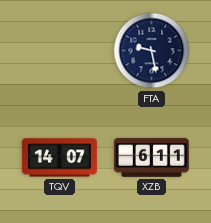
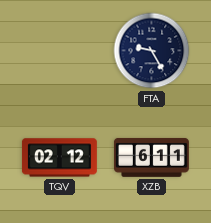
FTA: 9:28 -> 9:25
TQV: 14:07 -> 02:12
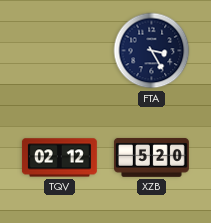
FTA: 9:25 -> 3:25
XZB: 6:11 -> 5:20
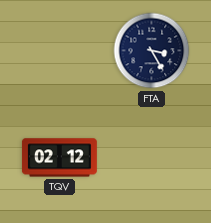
XZB: 5:20 -> none
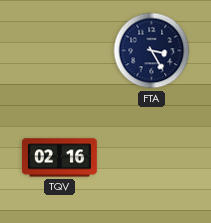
TQV: 02:12 -> 02:16
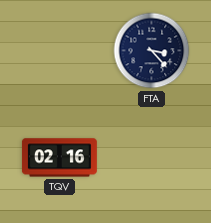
FTA: 3:25 -> 3:23
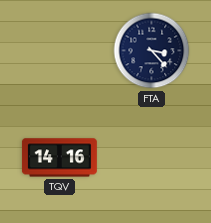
TQV: 02:16 -> 14:16
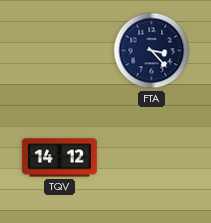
TQV: 14:16 -> 14:12
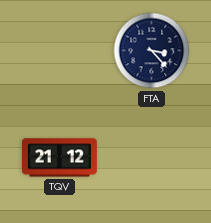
TQV: 14:12 -> 21:12
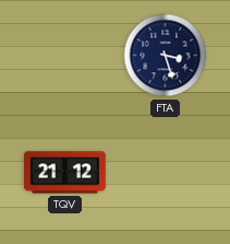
FTA: 3:23 -> 3:27
